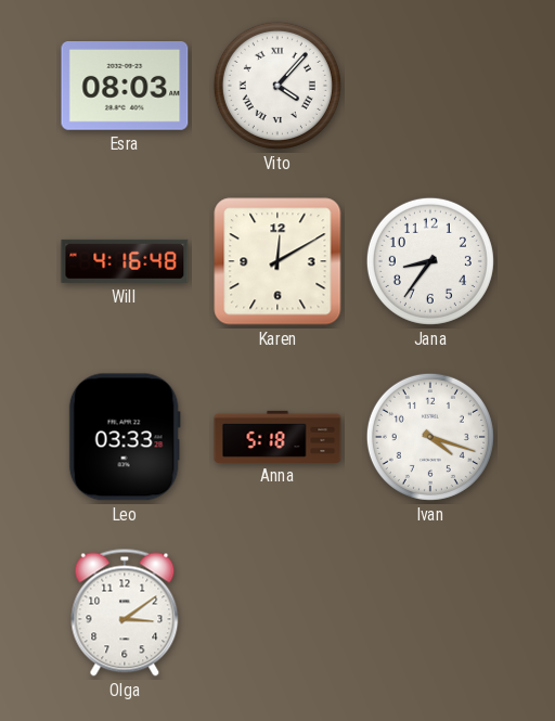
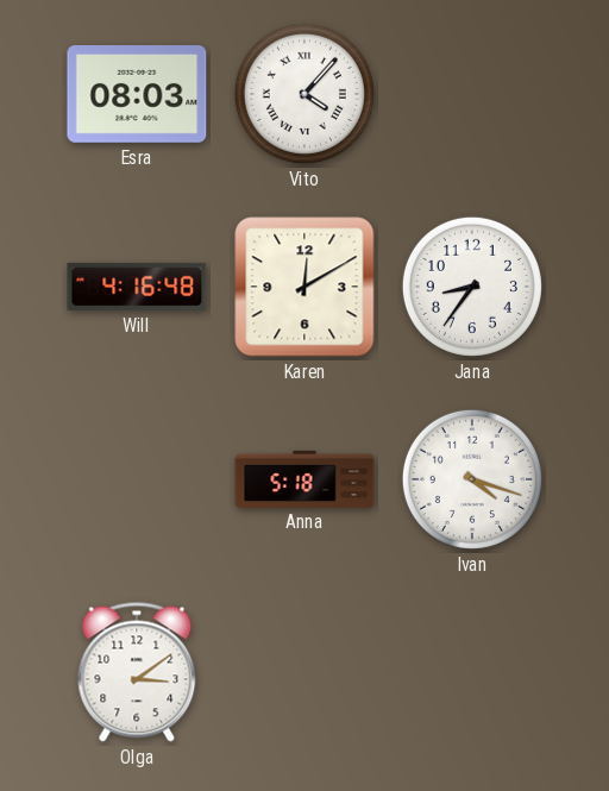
Leo: 03:33 -> none
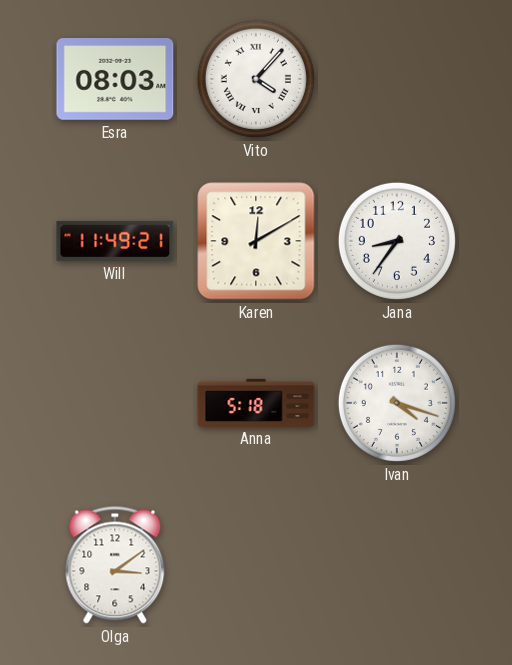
Will: 4:16 -> 11:49
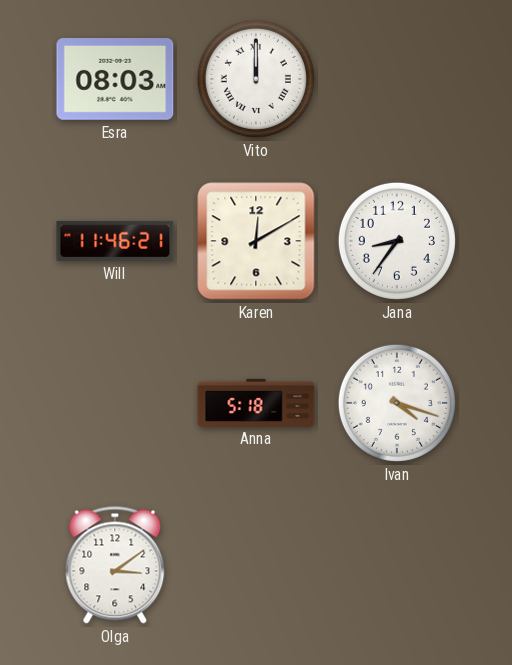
Vito: 4:07 -> 12:00
Will: 11:49 -> 11:46
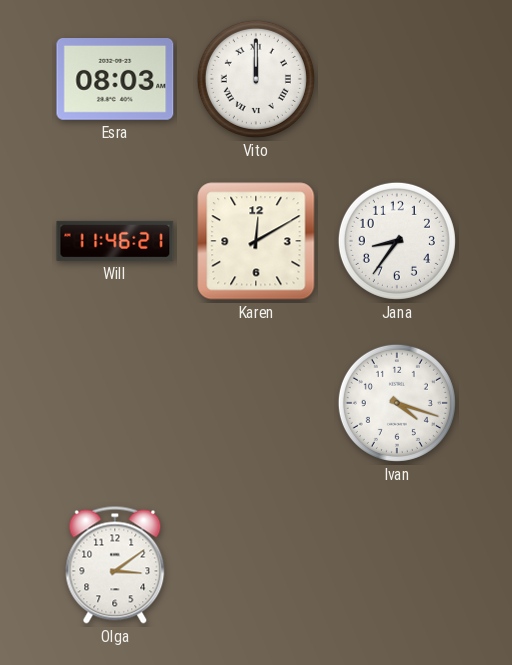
Anna: 5:18 -> none
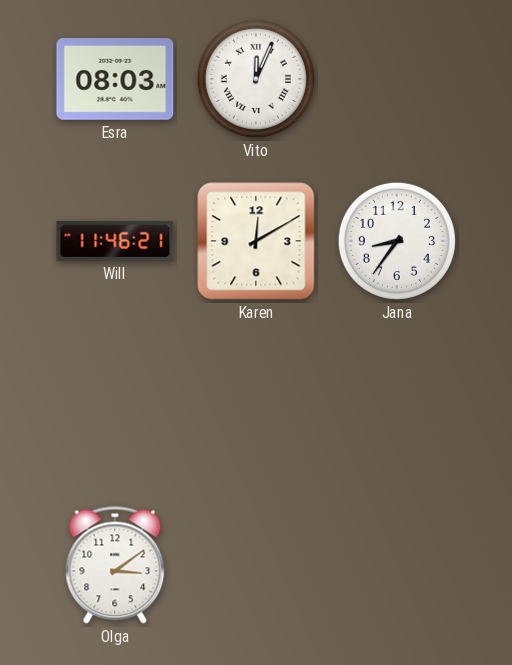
Vito: 12:00 -> 12:04
Ivan: 4:18 -> none
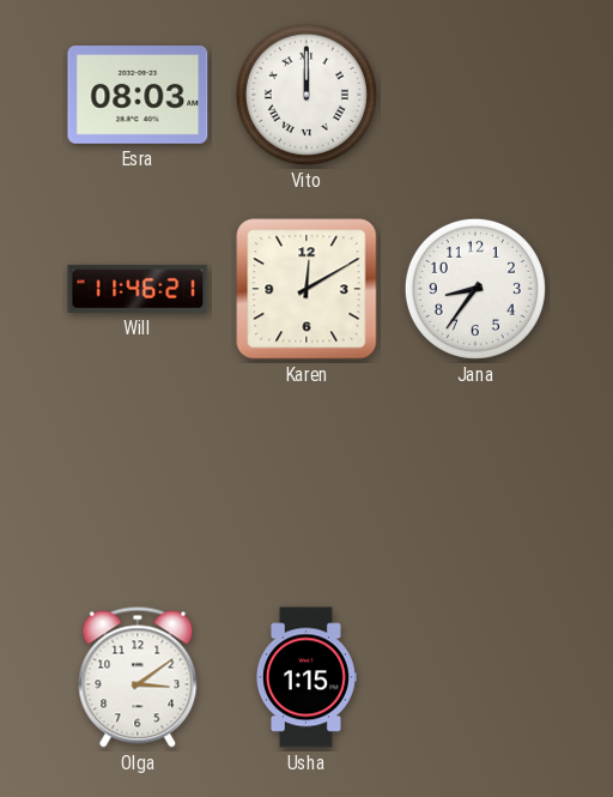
Vito: 12:04 -> 12:00
Usha: none -> 1:15
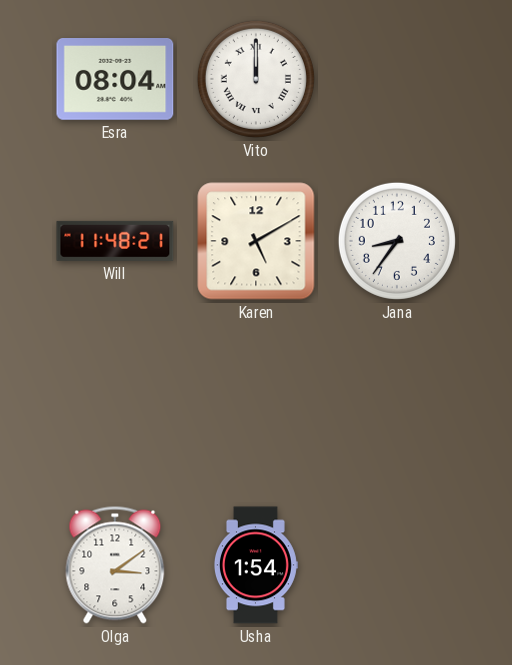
Esra: 08:03 -> 08:04
Will: 11:46 -> 11:48
Karen: 12:10 -> 5:10
Usha: 1:15 -> 1:54
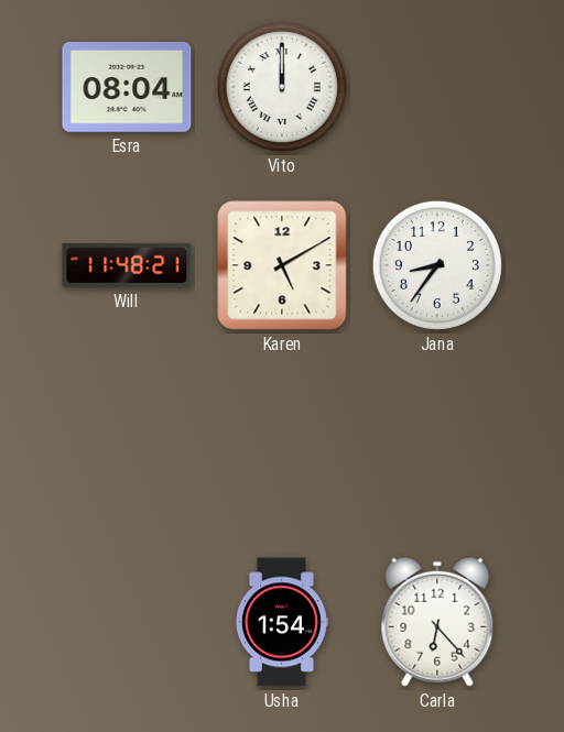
Olga: 3:09 -> none
Carla: none -> 6:23
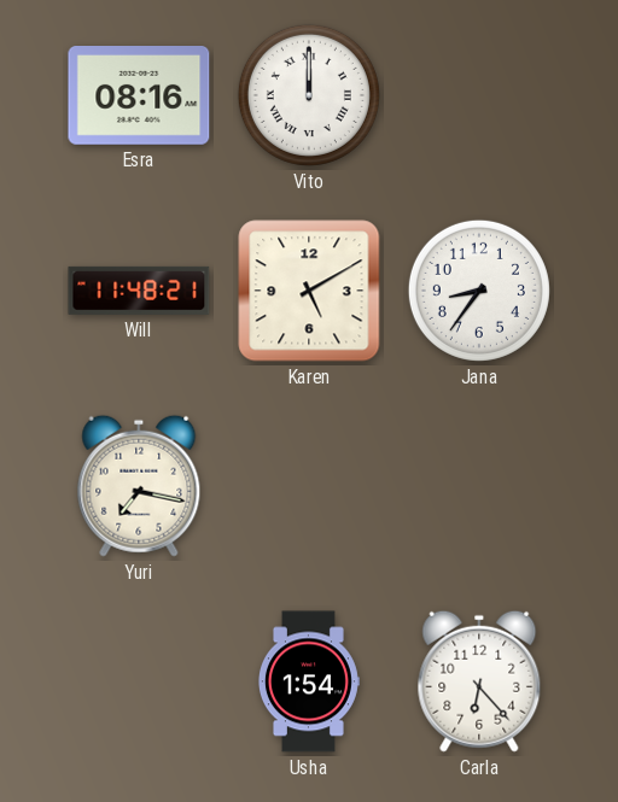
Esra: 08:04 -> 08:16
Yuri: none -> 7:17
